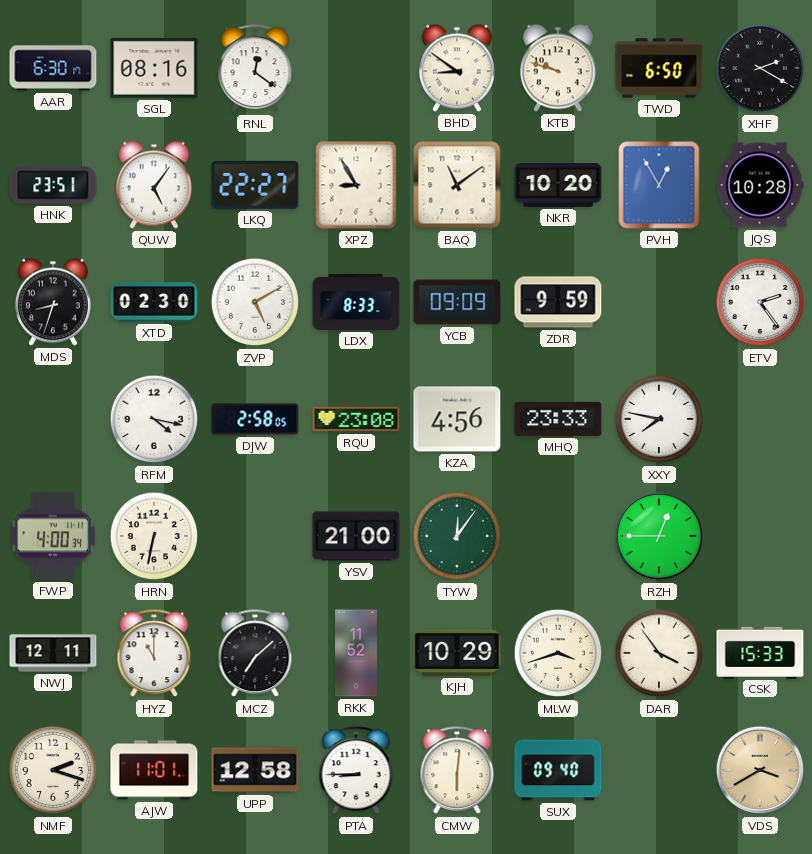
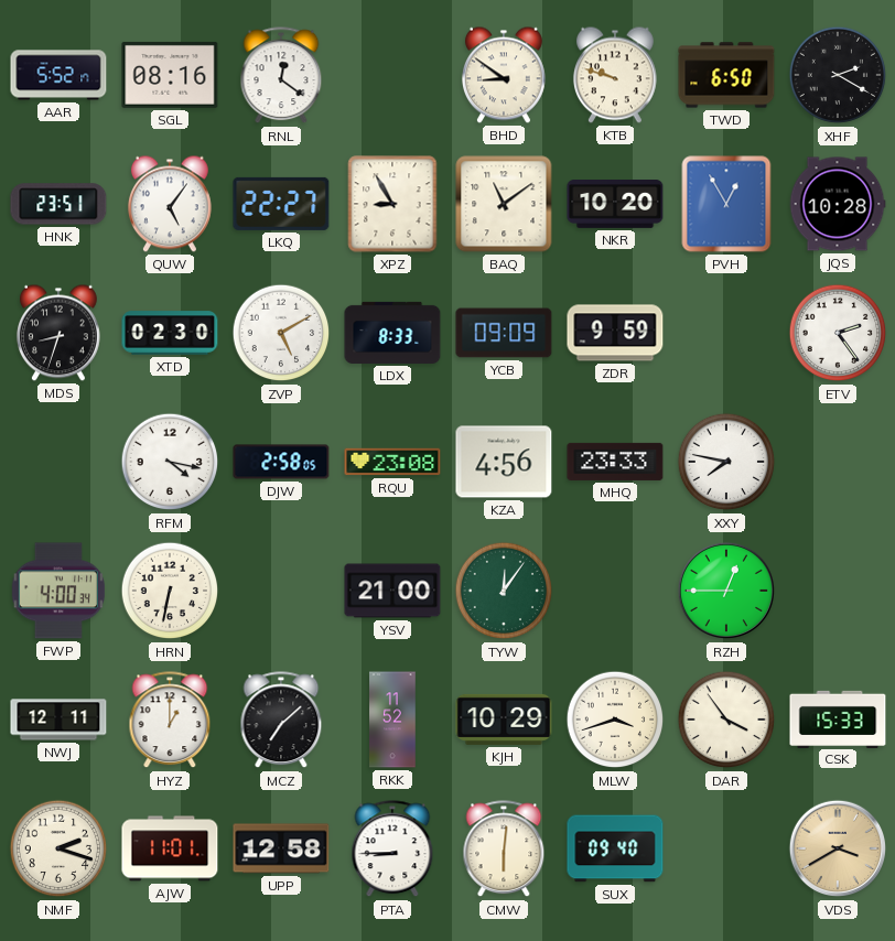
AAR: 6:30 -> 5:52
HYZ: 11:00 -> 1:00
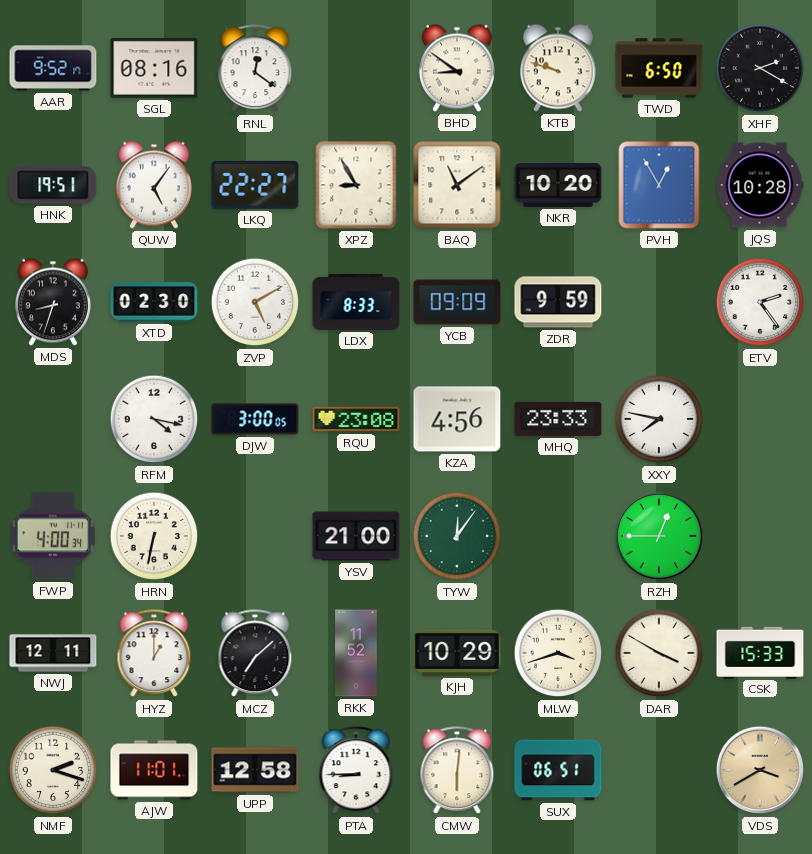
AAR: 5:52 -> 9:52
HNK: 23:51 -> 19:51
DJW: 2:58 -> 3:00
DAR: 3:54 -> 3:50
SUX: 09:40 -> 06:51
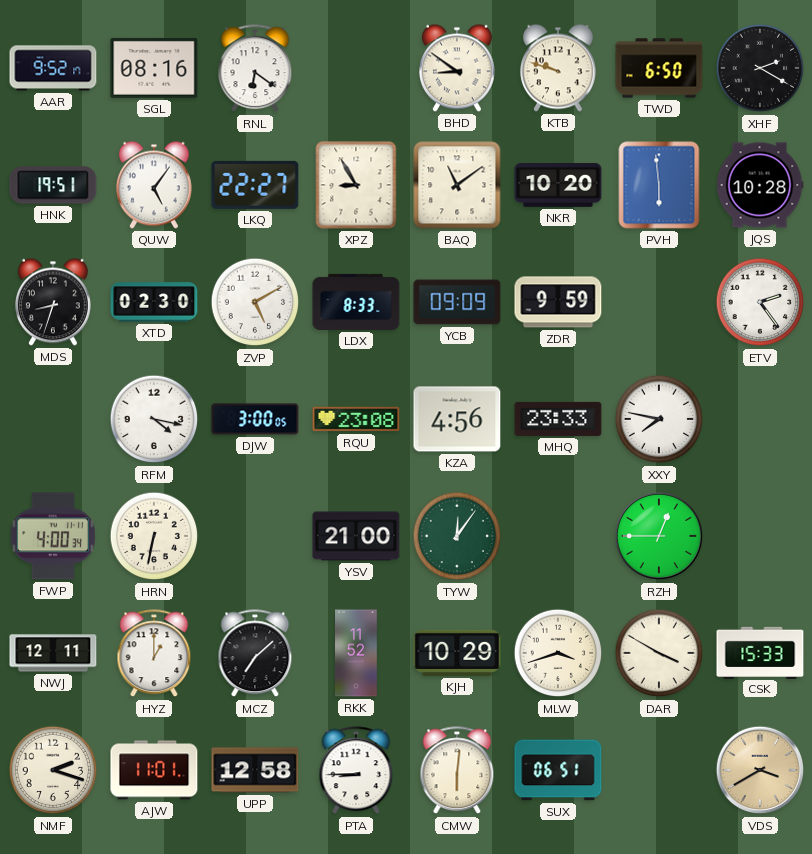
RNL: 12:21 -> 6:21
PVH: 12:55 -> 5:59
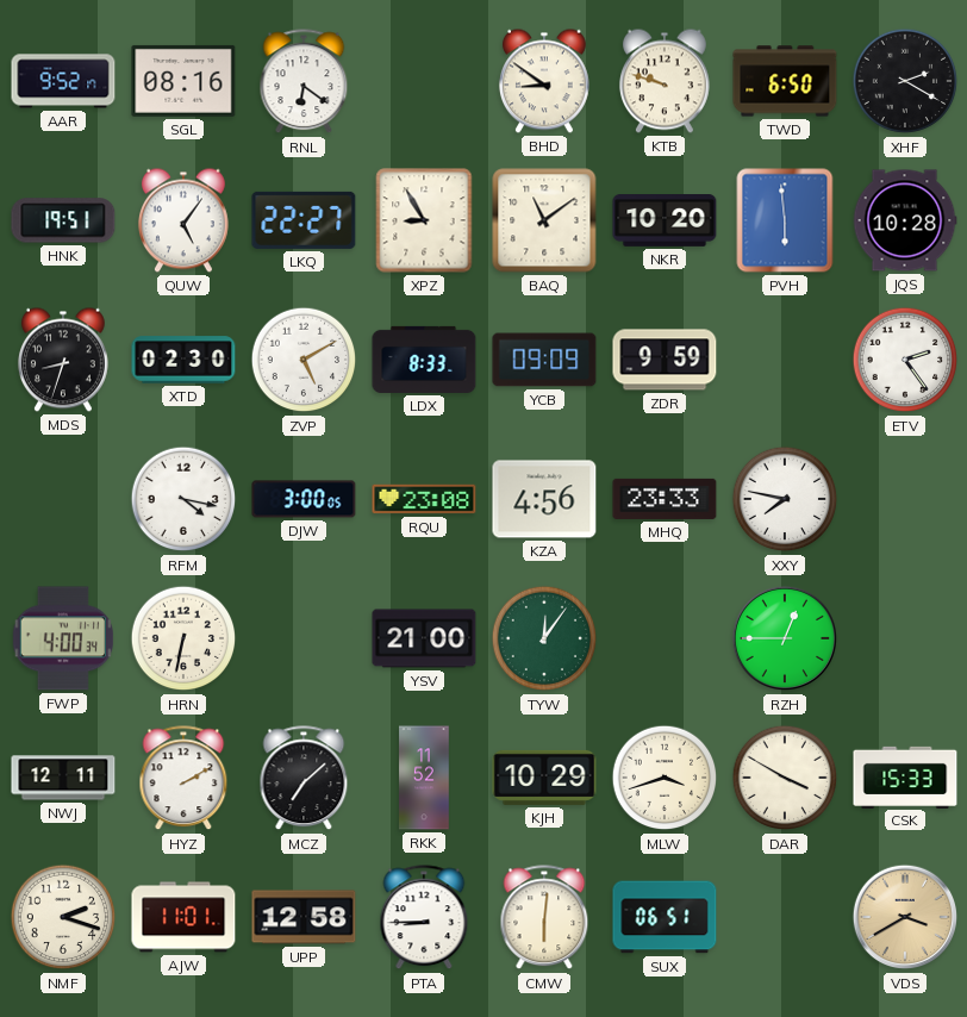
HYZ: 1:00 -> 2:10
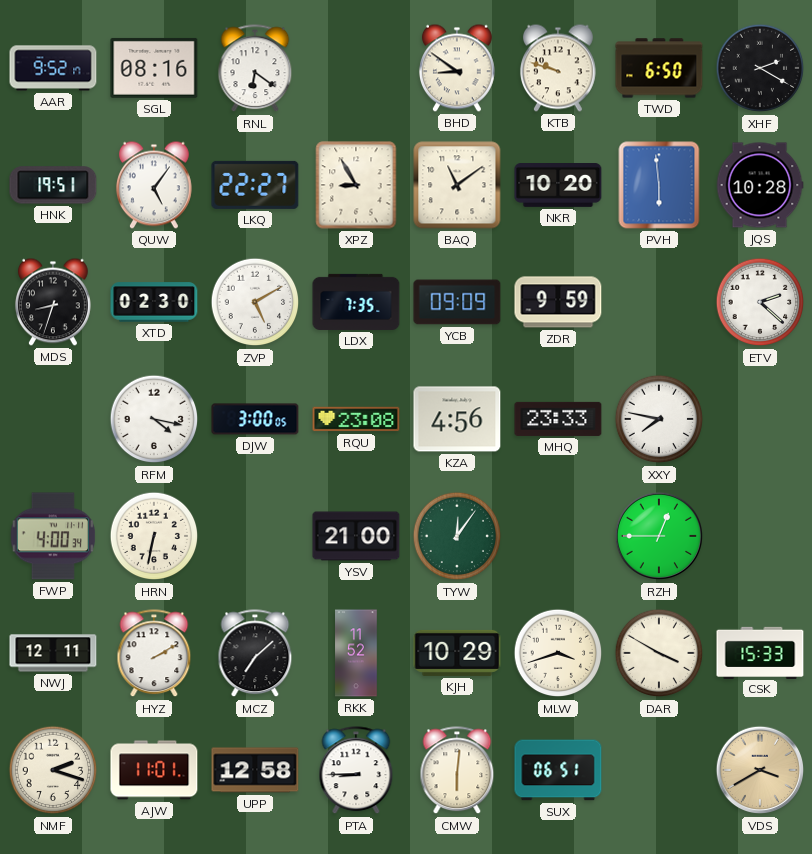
LDX: 8:33 -> 7:35
ETV: 2:24 -> 2:22
